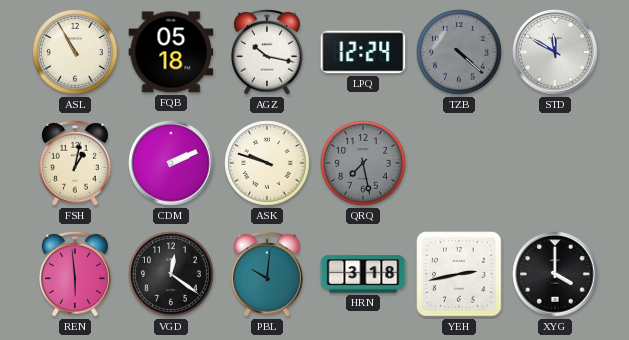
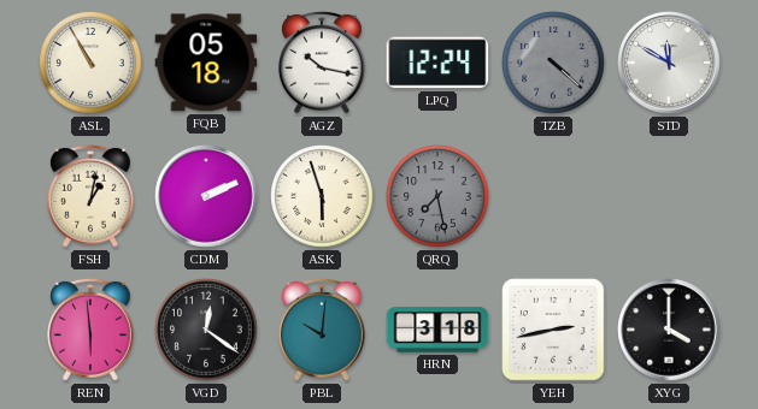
ASK: 9:48 -> 5:57
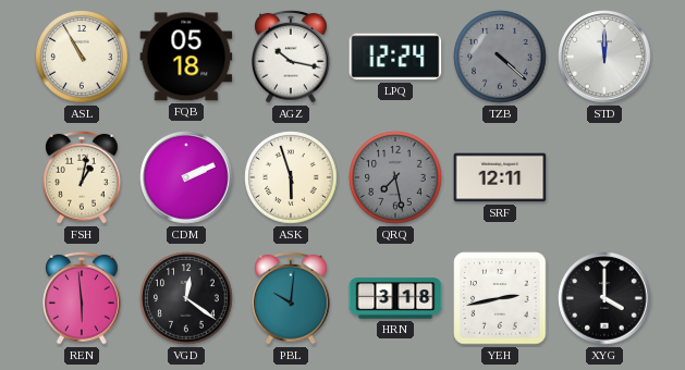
STD: 11:50 -> 12:00
SRF: none -> 12:11
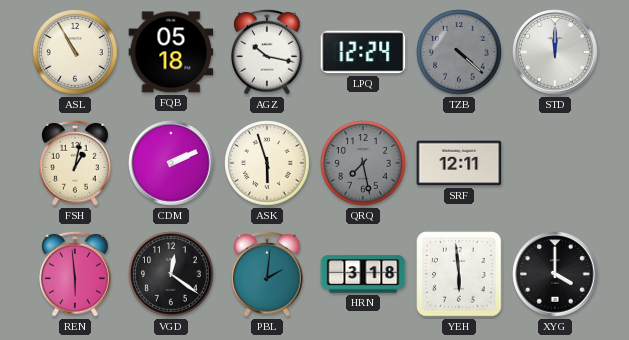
PBL: 10:01 -> 2:01
YEH: 2:43 -> 5:59
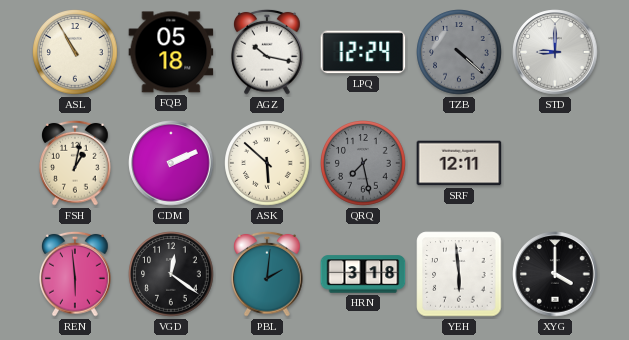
STD: 12:00 -> 9:00
ASK: 5:57 -> 5:52
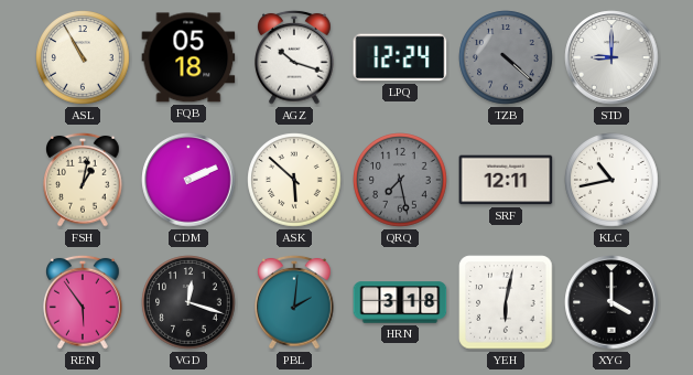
AGZ: 10:17 -> 10:18
KLC: none -> 10:43
REN: 5:59 -> 5:54
VGD: 12:21 -> 12:18
YEH: 5:59 -> 6:02
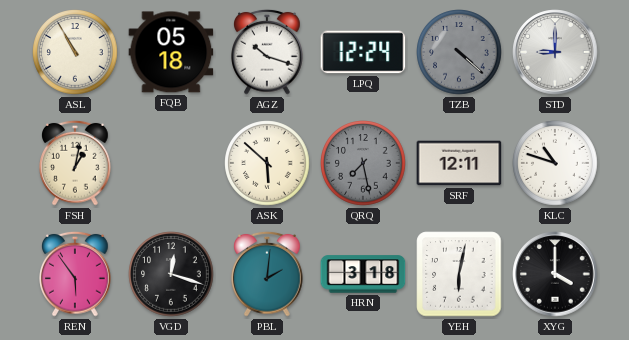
CDM: 2:11 -> none
KLC: 10:43 -> 10:48
